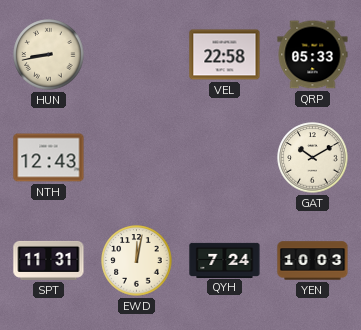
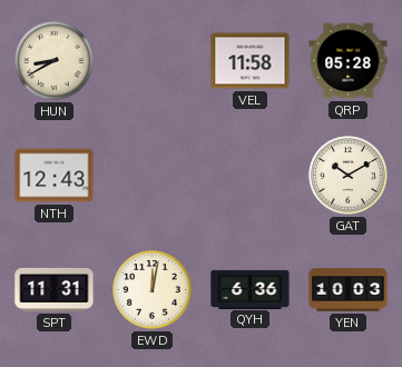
HUN: 8:43 -> 8:40
VEL: 22:58 -> 11:58
QRP: 05:33 -> 05:28
QYH: 7:24 -> 6:36
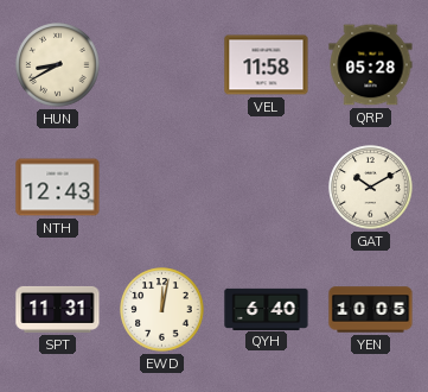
QYH: 6:36 -> 6:40
YEN: 10:03 -> 10:05
